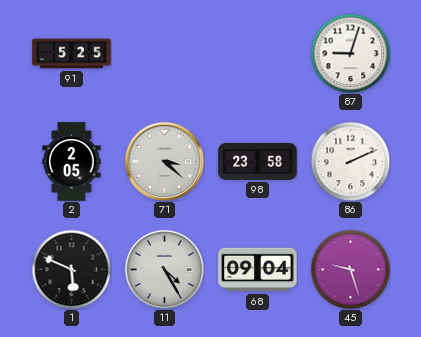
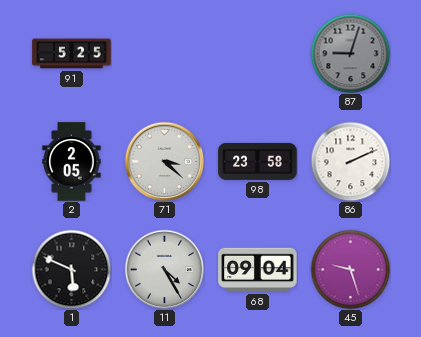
87 dial: white -> grey
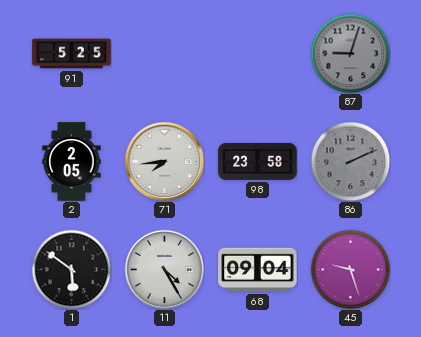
71: 3:22 -> 7:44
86 dial: white -> grey
1: 5:49 -> 5:51
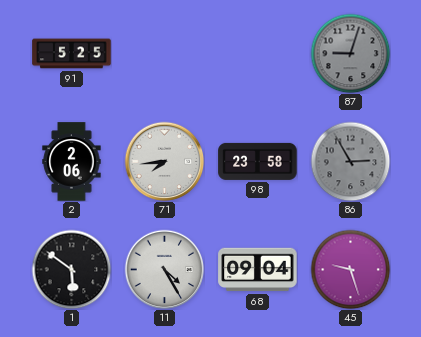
2: 2:05 -> 2:06
86: 2:11 -> 2:55
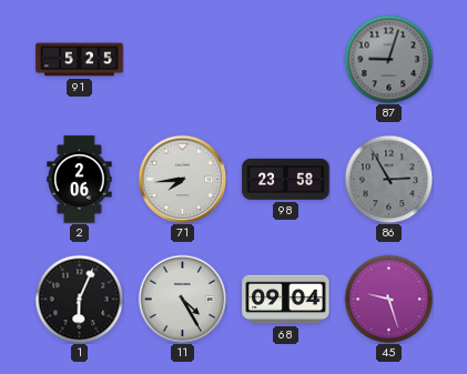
1: 5:51 -> 6:04
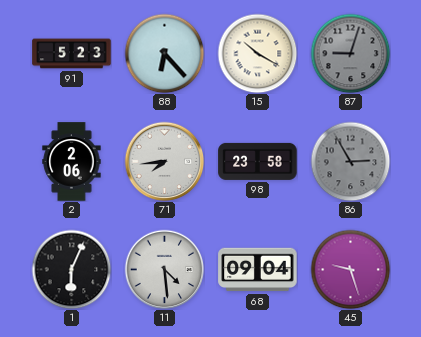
91: 5:25 -> 5:23
88: none -> 6:23
15: none -> 10:20
11: 4:25 -> 4:29
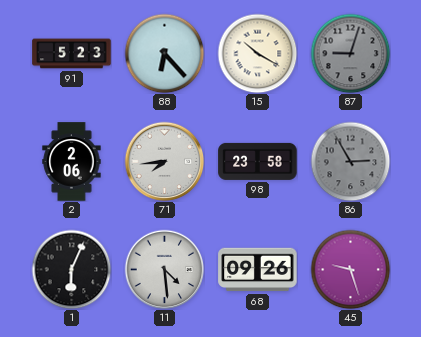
68: 09:04 -> 09:26
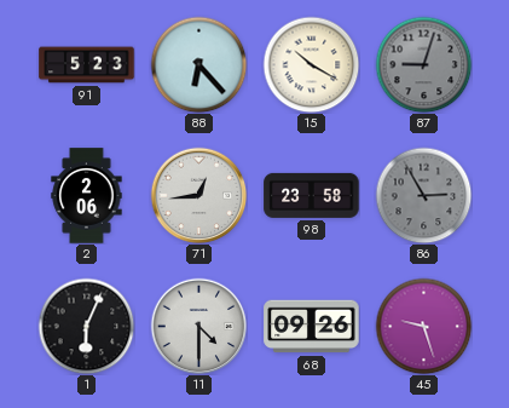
71: 7:44 -> 12:44
11: 4:29 -> 4:30
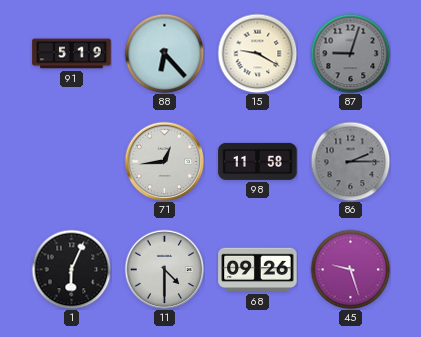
91: 5:23 -> 5:19
15: 10:20 -> 9:20
2: 2:06 -> none
98: 23:58 -> 11:58
86: 2:55 -> 2:15
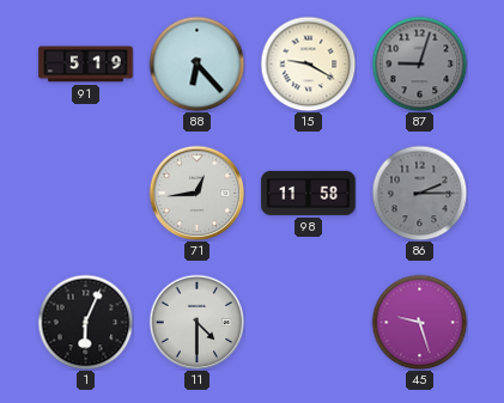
68: 09:26 -> none
